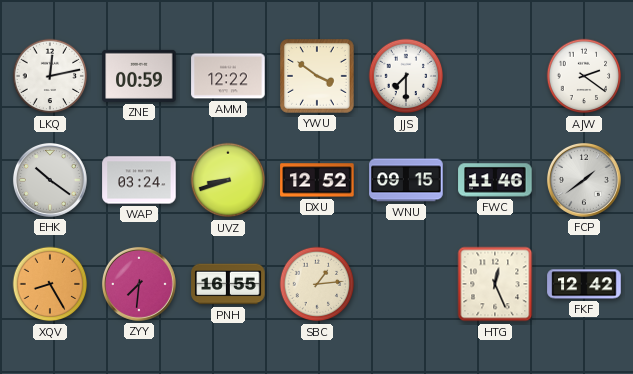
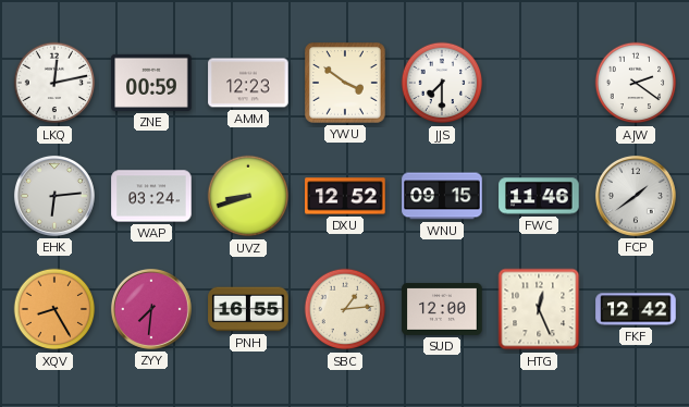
AMM: 12:22 -> 12:23
EHK: 10:21 -> 6:14
SUD: none -> 12:00
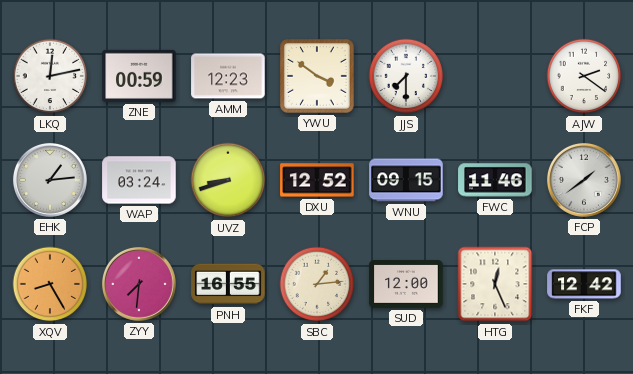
EHK: 6:14 -> 1:14
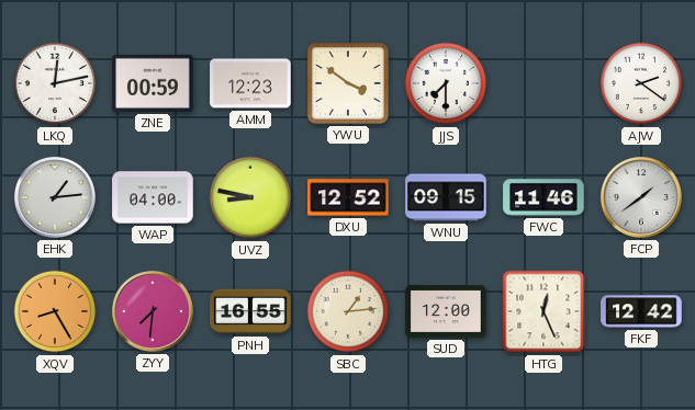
WAP: 03:24 -> 04:00
UVZ: 8:42 -> 8:47
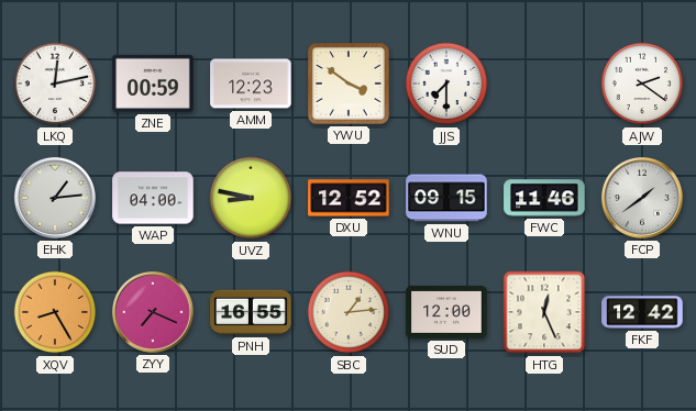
ZYY: 7:31 -> 7:19
